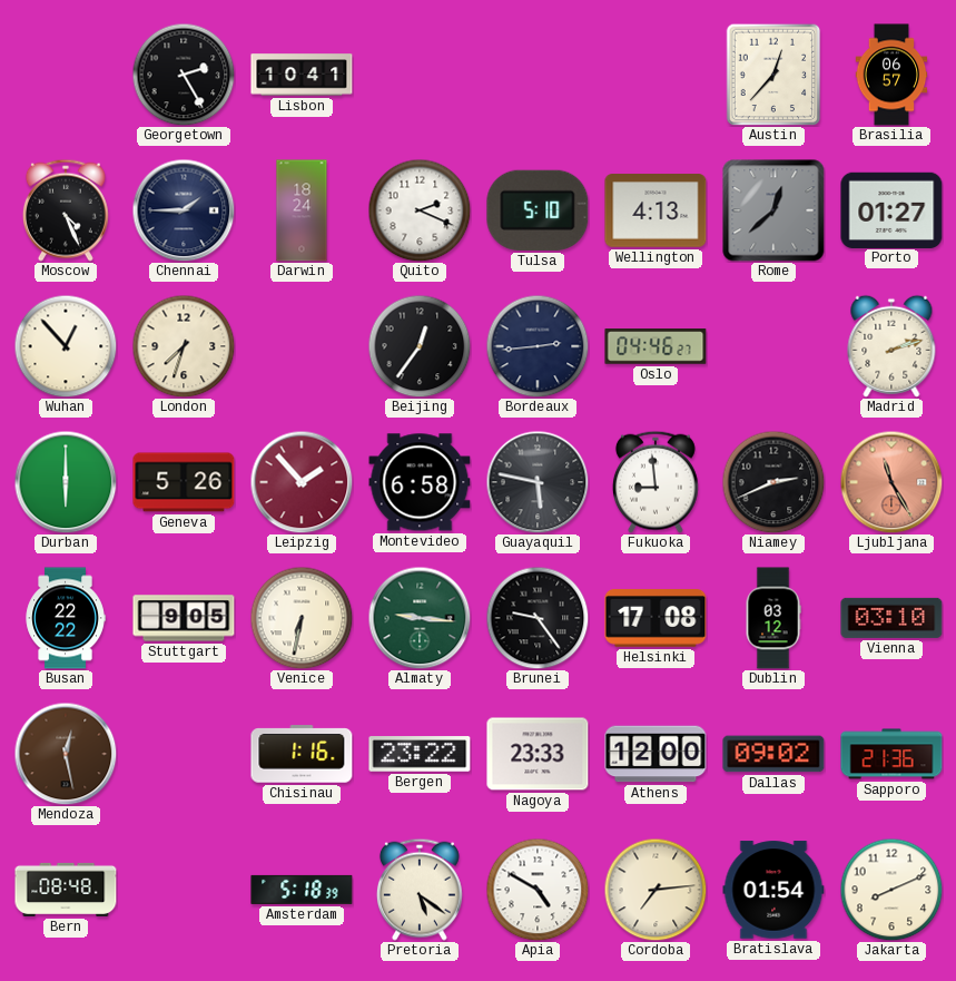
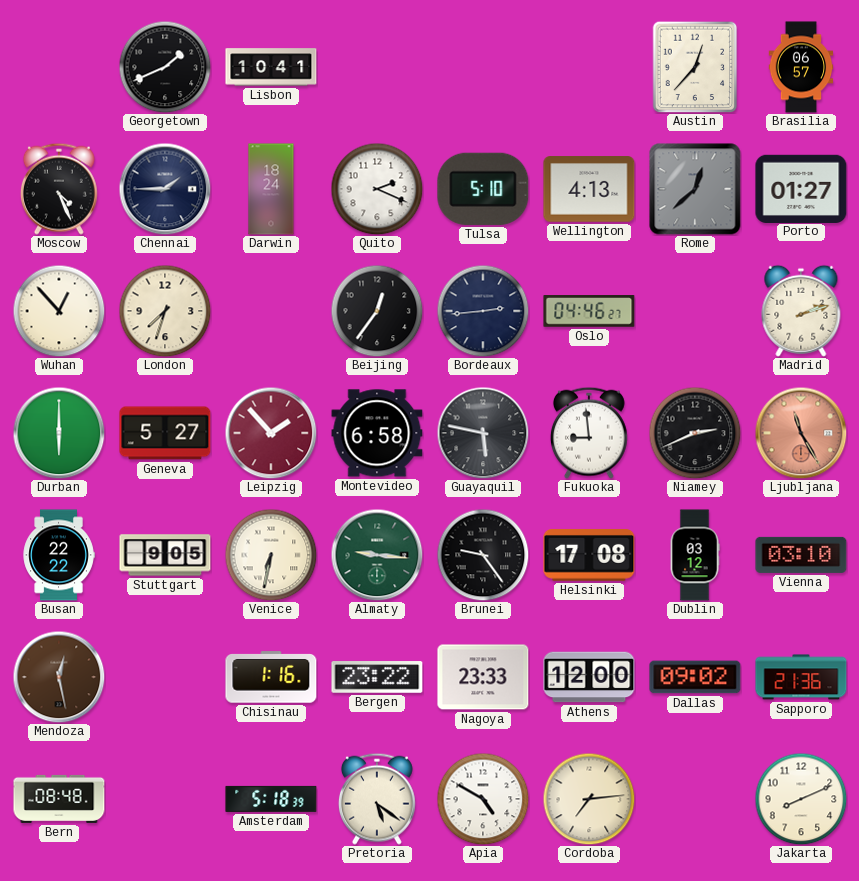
Georgetown: 2:25 -> 1:41
Geneva: 5:26 -> 5:27
Bratislava: 01:54 -> none
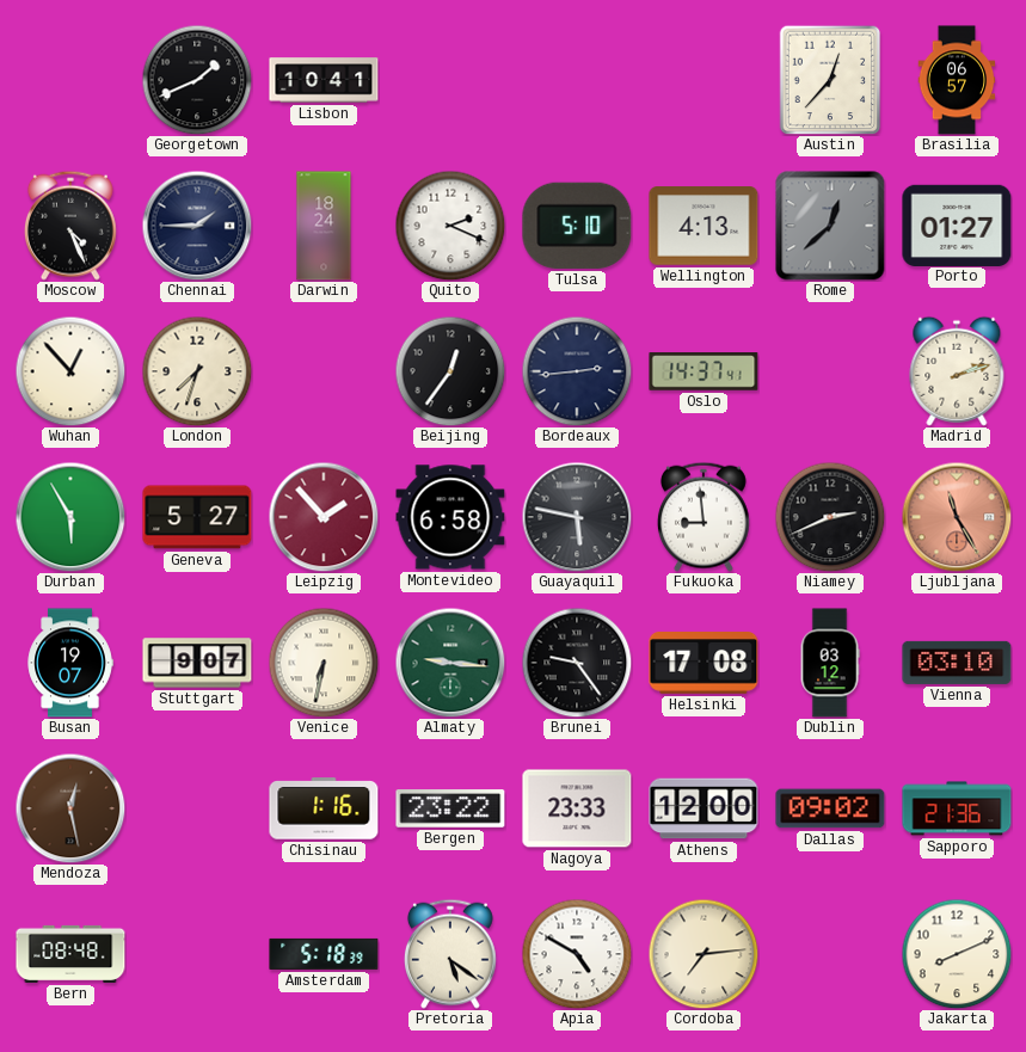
Oslo: 04:46 -> 14:37
Durban: 6:00 -> 5:55
Busan: 22:22 -> 19:07
Stuttgart: 9:05 -> 9:07
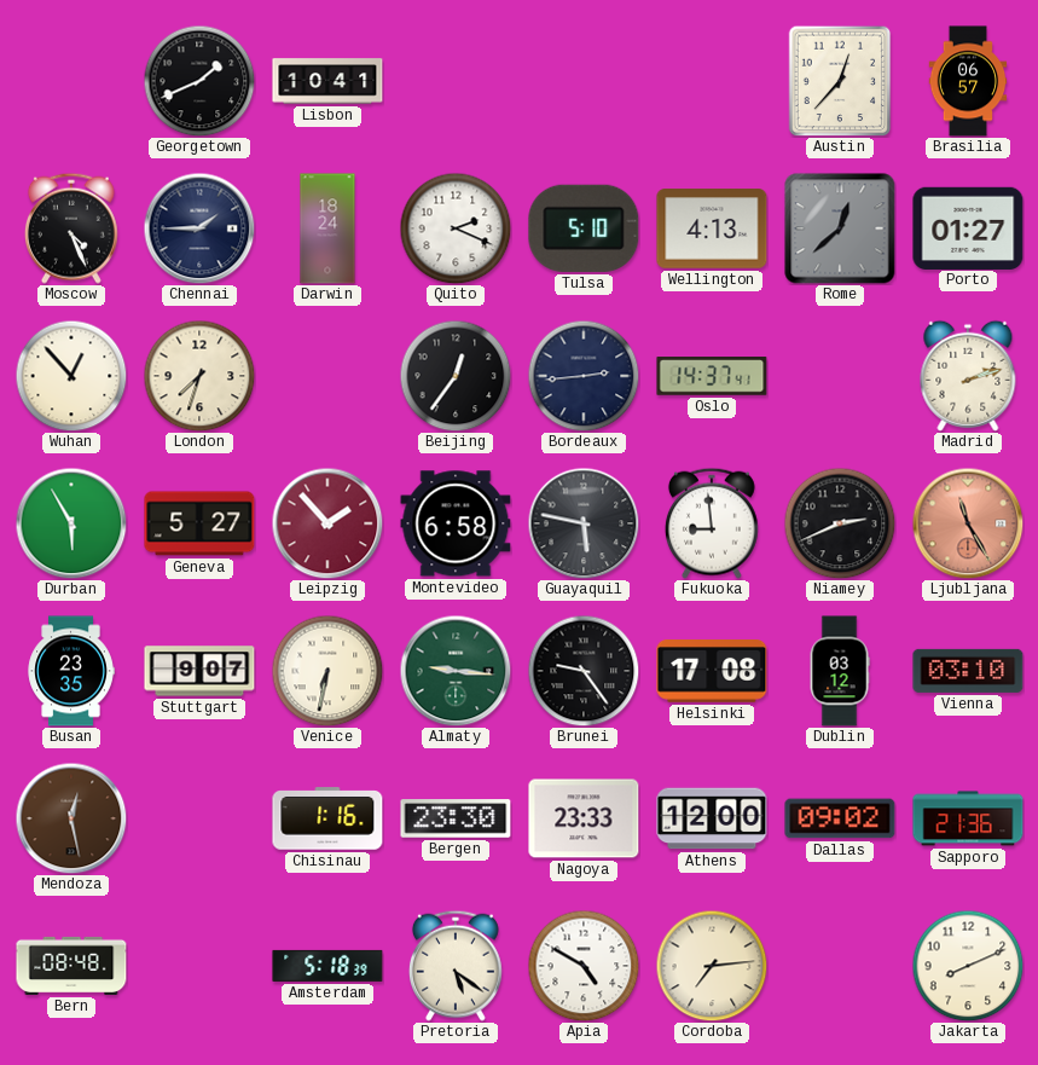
Busan: 19:07 -> 23:35
Bergen: 23:22 -> 23:30
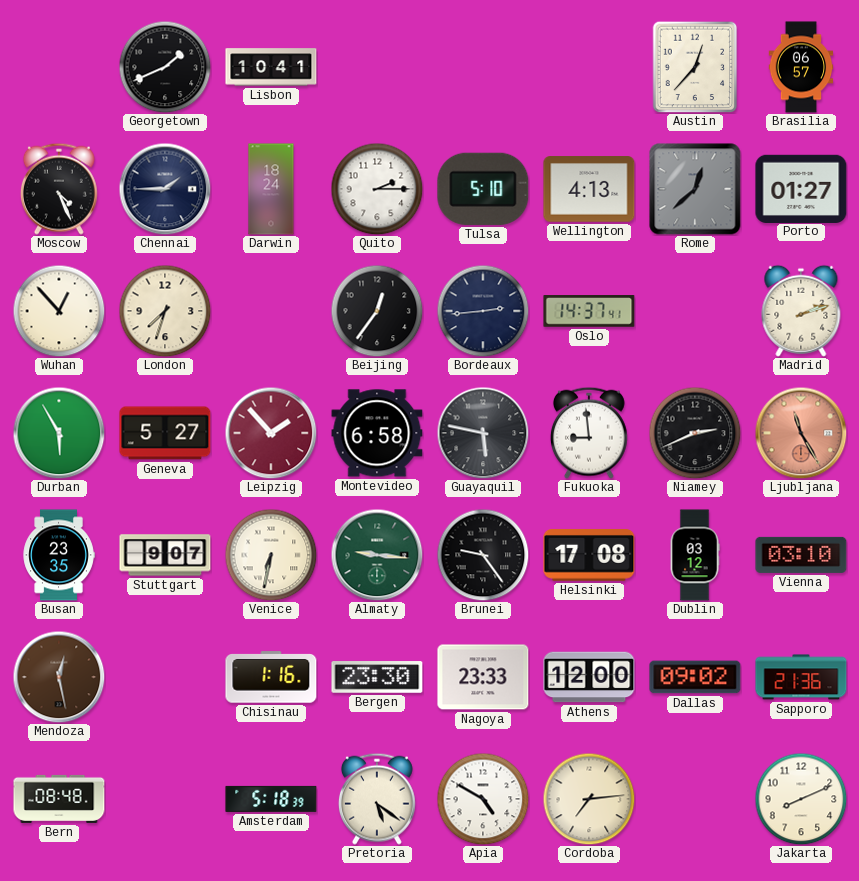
Quito: 2:19 -> 2:15
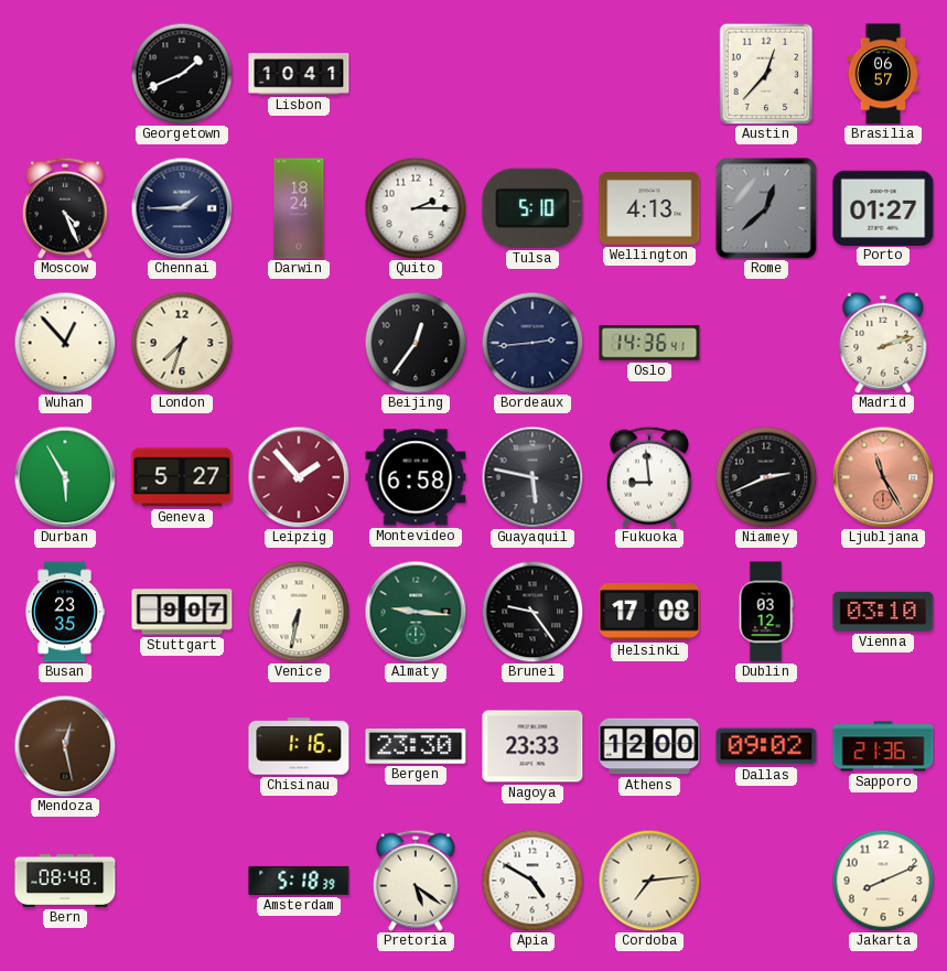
Oslo: 14:37 -> 14:36
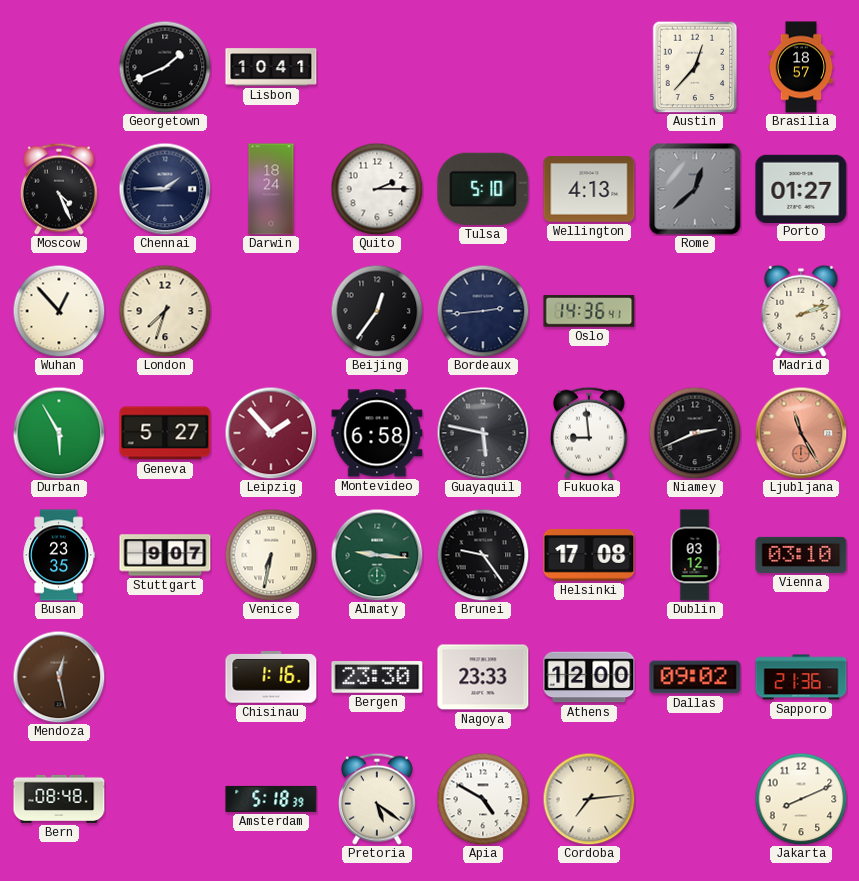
Brasilia: 06:57 -> 18:57
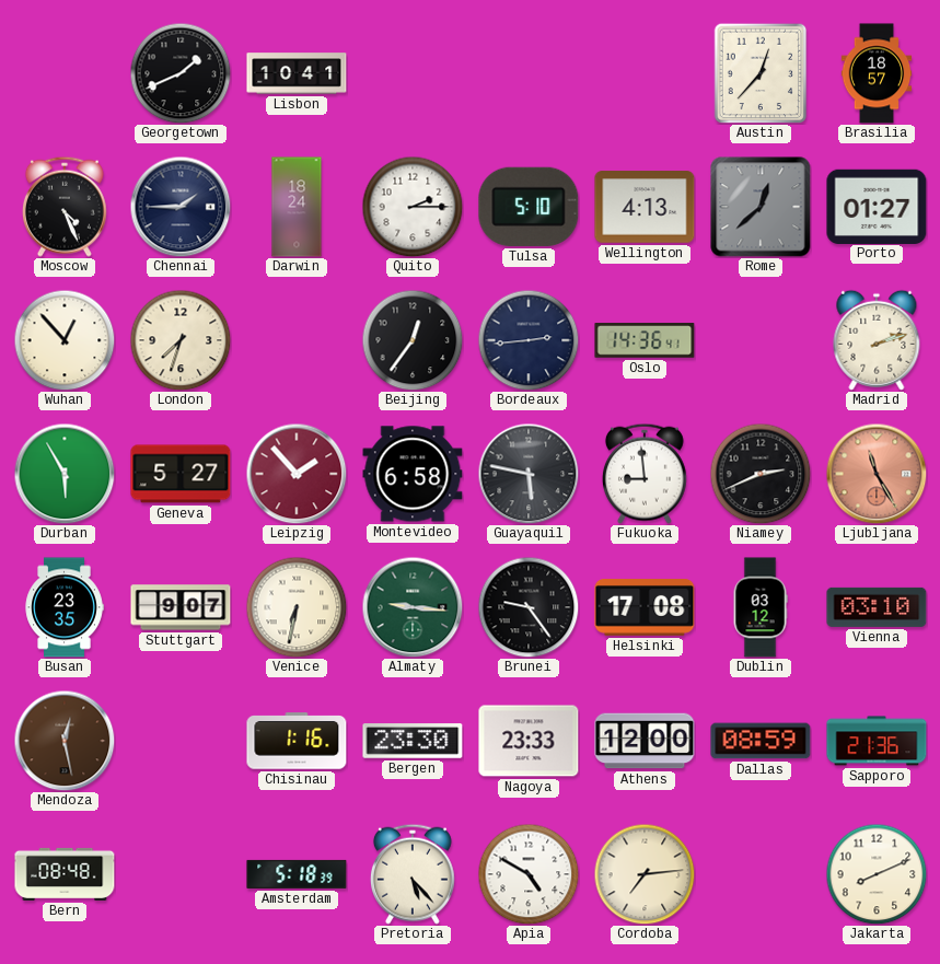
Dallas: 09:02 -> 08:59
Pretoria: 5:21 -> 5:23
